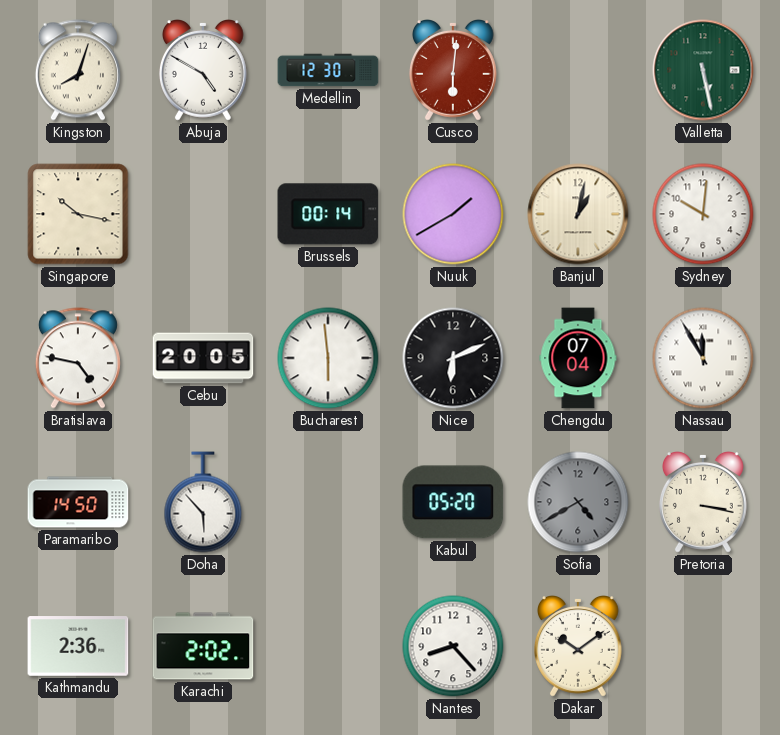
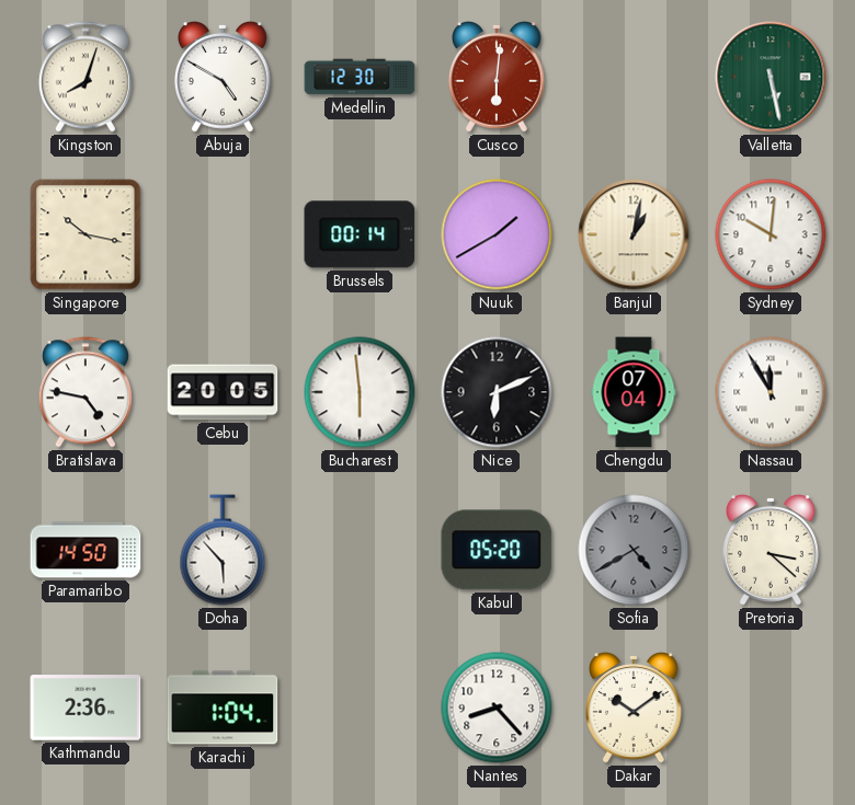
Pretoria: 3:17 -> 3:22
Karachi: 2:02 -> 1:04
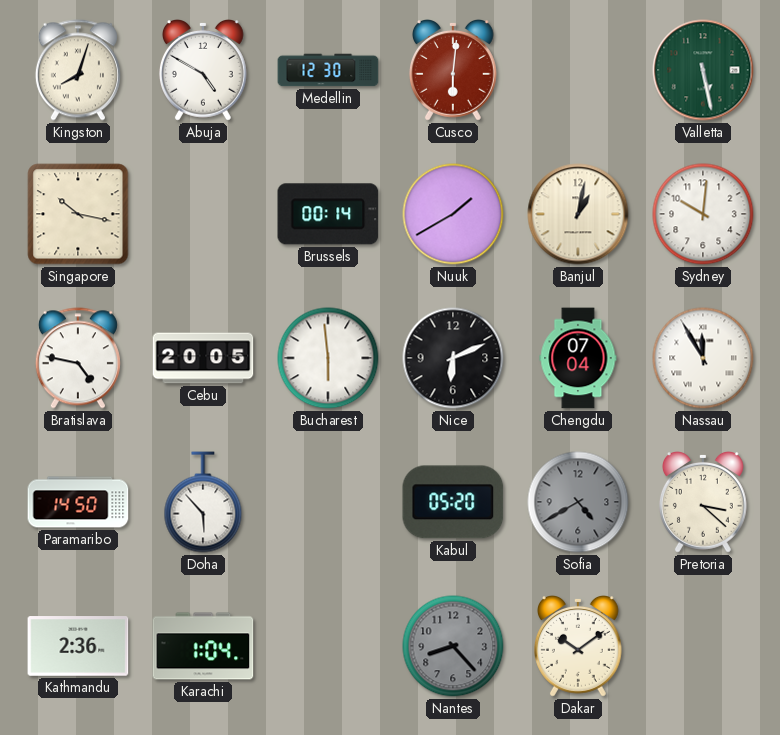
Nantes dial: white -> grey
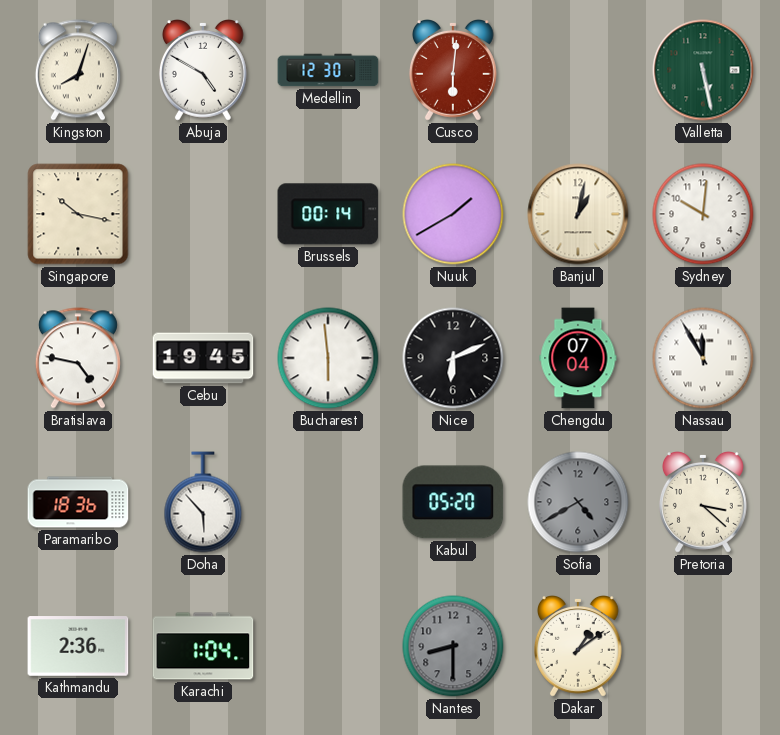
Cebu: 20:05 -> 19:45
Paramaribo: 14:50 -> 18:36
Nantes: 8:23 -> 8:30
Dakar: 10:09 -> 1:09
